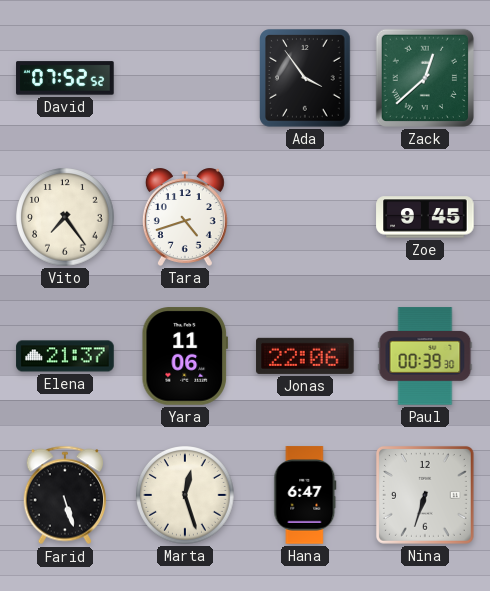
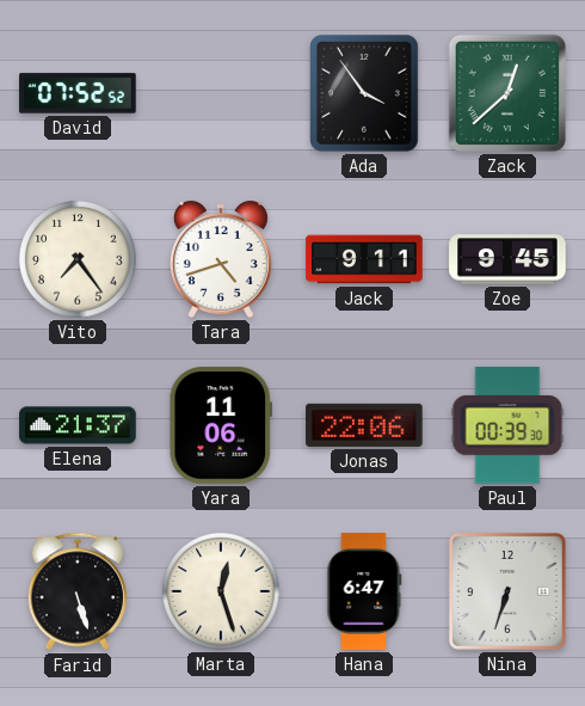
Jack: none -> 9:11
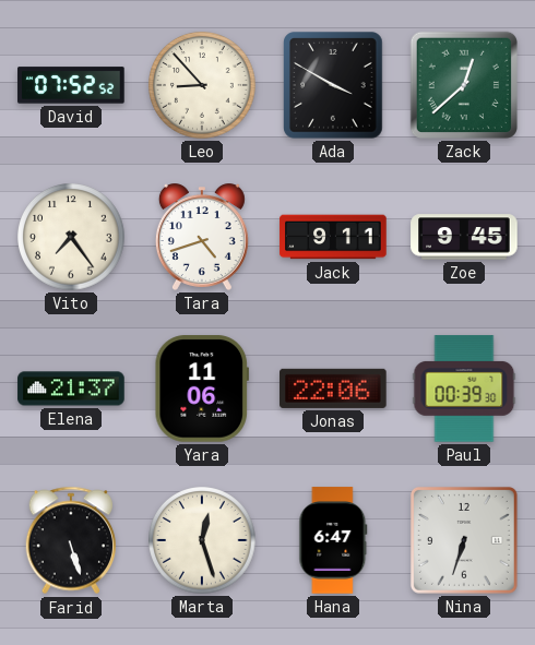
Leo: none -> 8:53
Ada: 3:54 -> 3:50
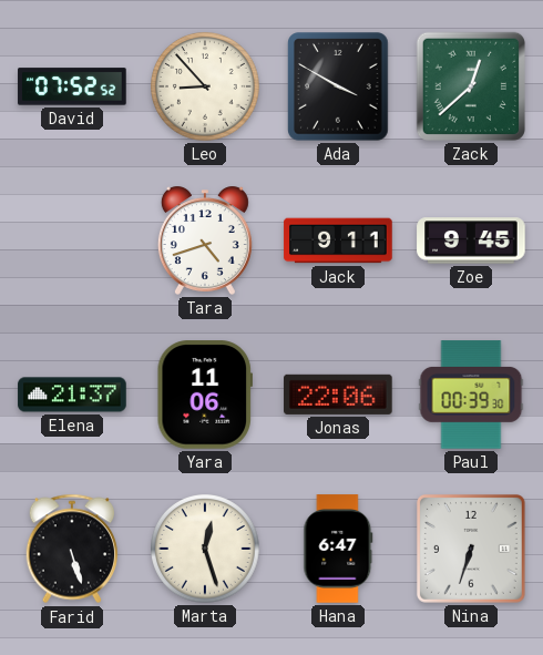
Vito: 7:24 -> none
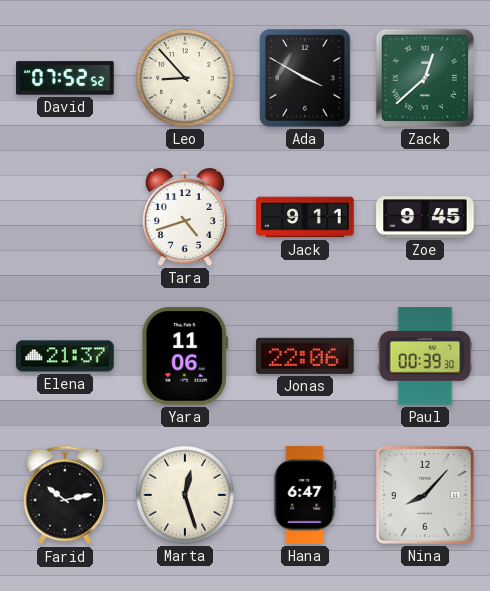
Farid: 5:27 -> 10:13
Nina: 6:33 -> 8:07
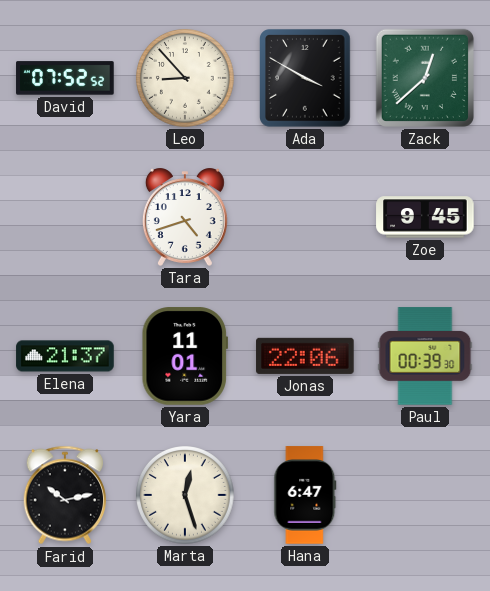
Jack: 9:11 -> none
Yara: 11:06 -> 11:01
Nina: 8:07 -> none
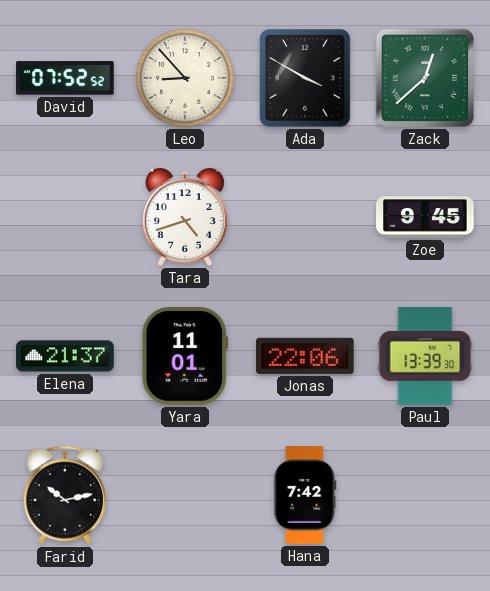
Paul: 00:39 -> 13:39
Marta: 12:27 -> none
Hana: 6:47 -> 7:42
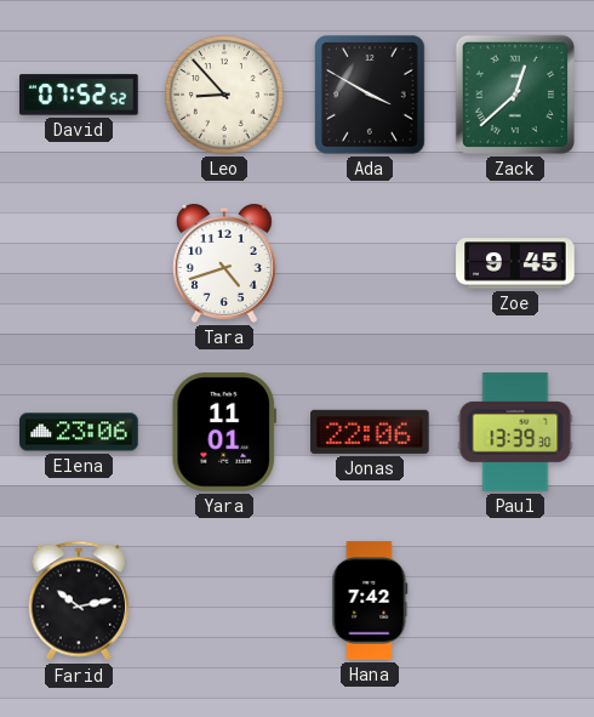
Elena: 21:37 -> 23:06
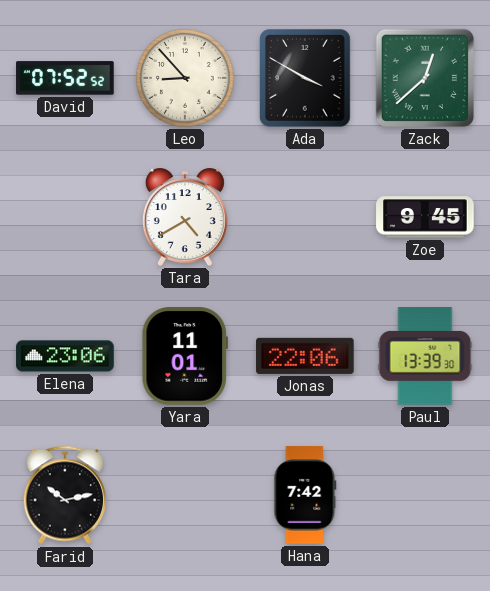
Tara: 4:42 -> 4:40
